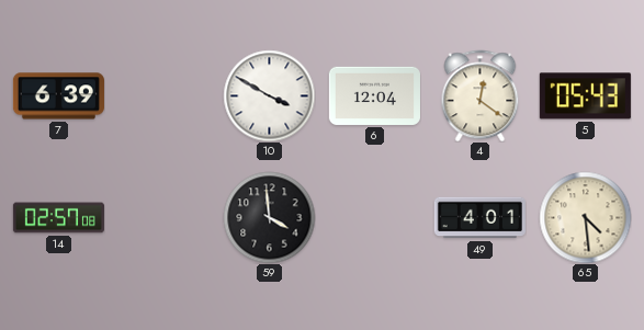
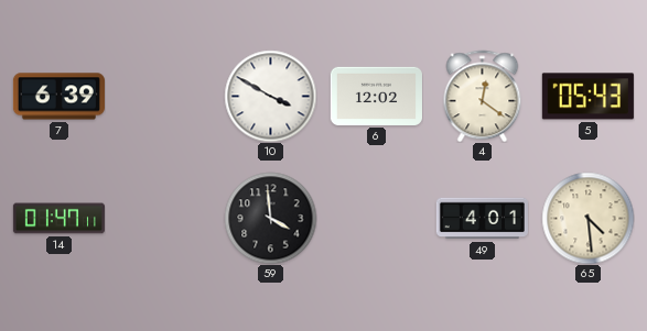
6: 12:04 -> 12:02
14: 02:57 -> 01:47
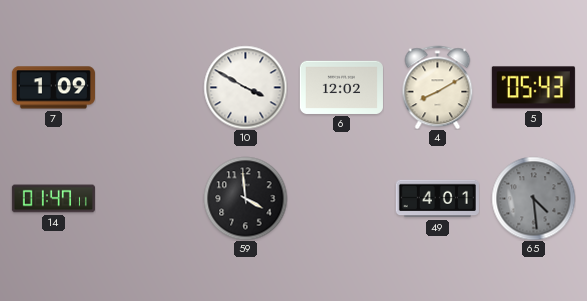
7: 6:39 -> 1:09
4: 12:21 -> 8:10
65 dial: cream -> grey
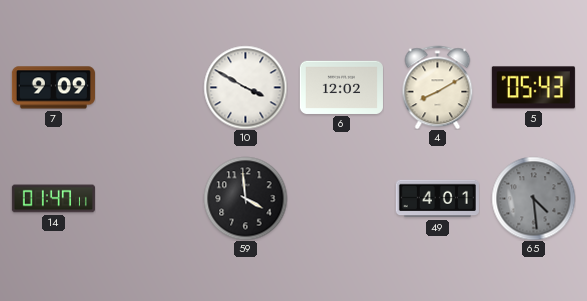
7: 1:09 -> 9:09
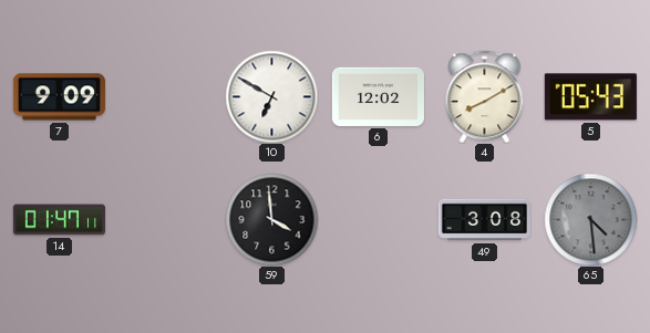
10: 3:50 -> 6:50
49: 4:01 -> 3:08
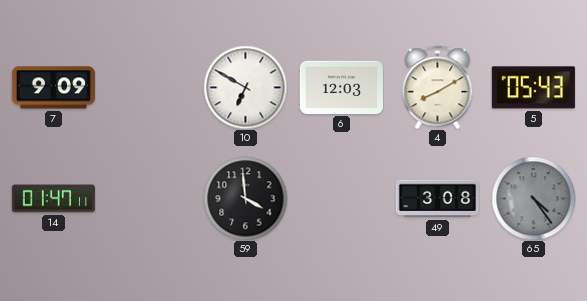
6: 12:02 -> 12:03
65: 4:29 -> 4:24
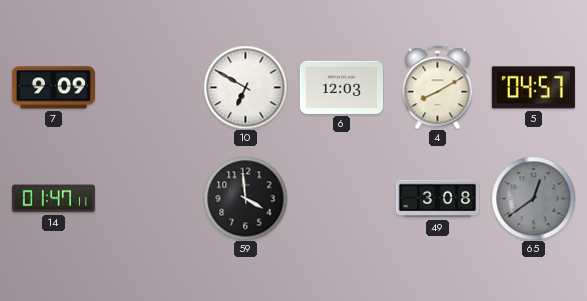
5: 05:43 -> 04:57
65: 4:24 -> 12:39
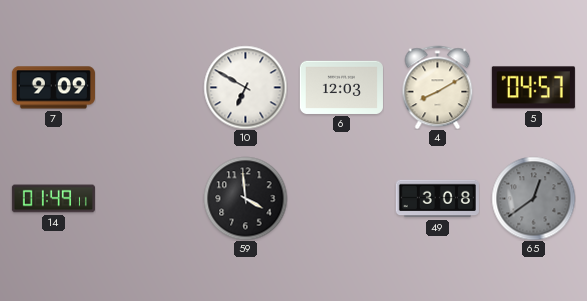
14: 01:47 -> 01:49
